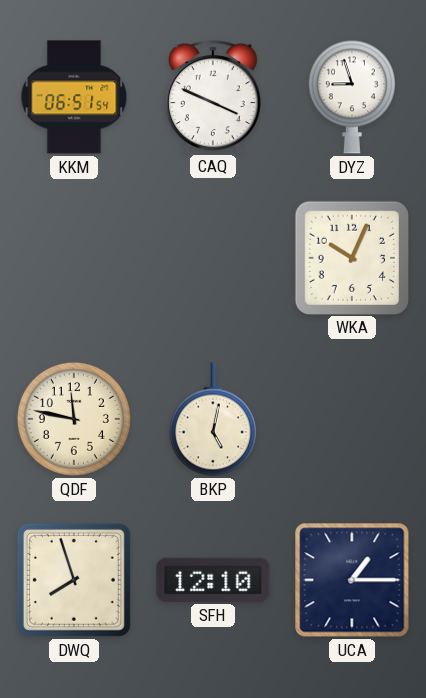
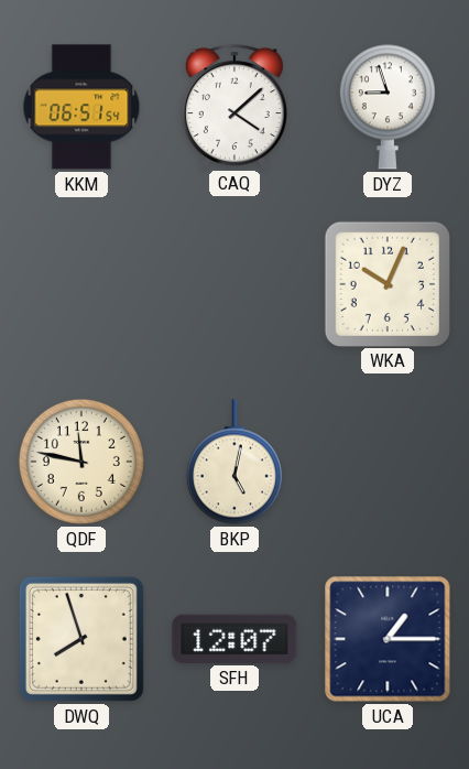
CAQ: 3:49 -> 4:08
SFH: 12:10 -> 12:07
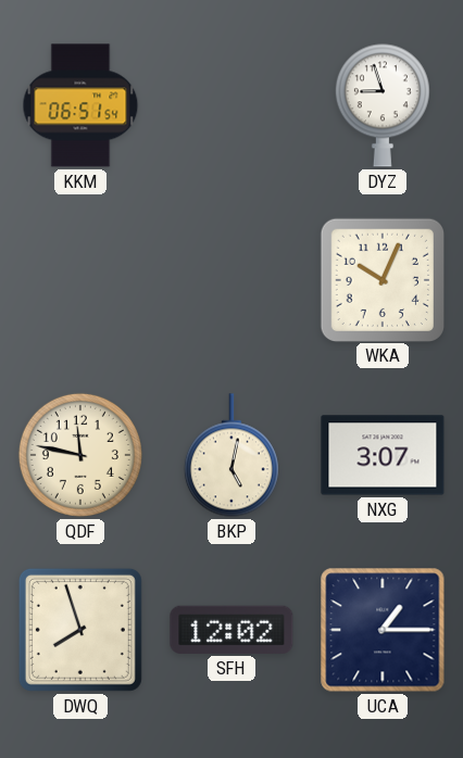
CAQ: 4:08 -> none
NXG: none -> 3:07
SFH: 12:07 -> 12:02
